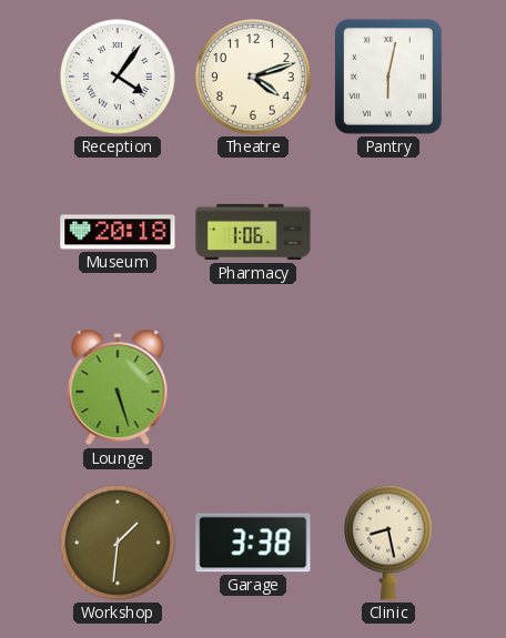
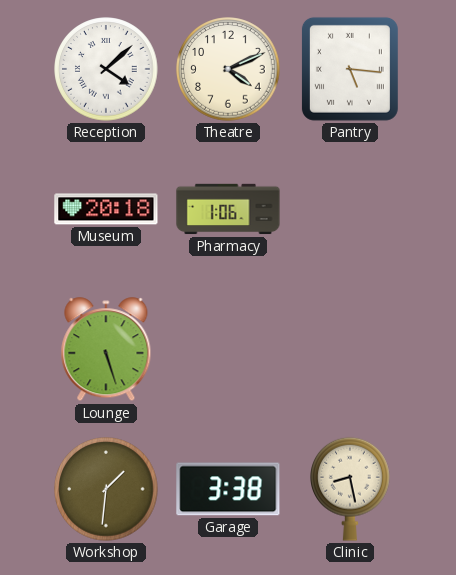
Reception: 4:06 -> 4:08
Theatre: 4:12 -> 4:11
Pantry: 6:02 -> 5:16
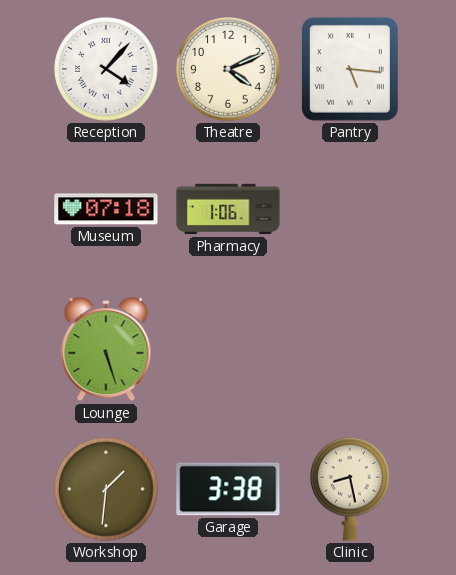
Reception: 4:08 -> 4:07
Museum: 20:18 -> 07:18
